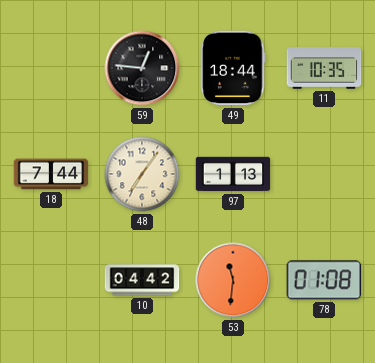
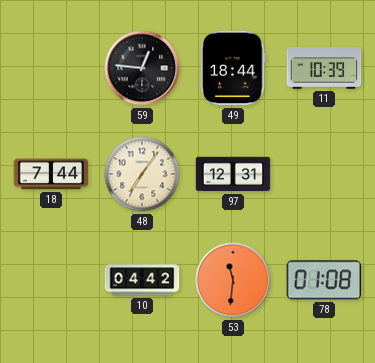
11: 10:35 -> 10:39
97: 1:13 -> 12:31
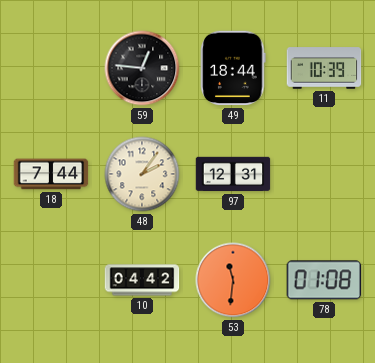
48: 7:06 -> 2:06
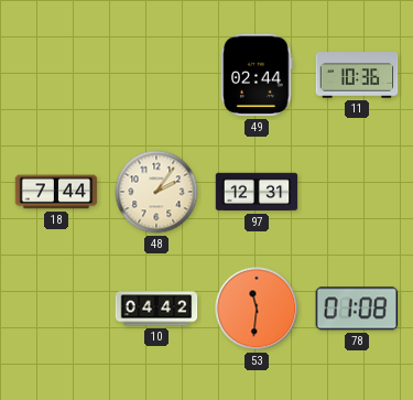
59: 12:46 -> none
49: 18:44 -> 02:44
11: 10:39 -> 10:36
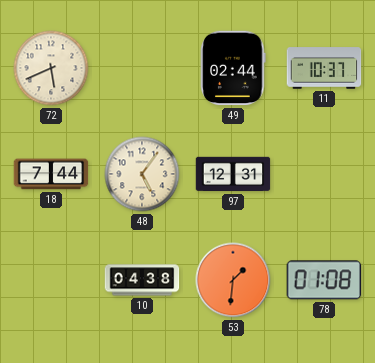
72: none -> 5:41
11: 10:36 -> 10:37
48: 2:06 -> 5:06
10: 04:42 -> 04:38
53: 11:31 -> 1:31
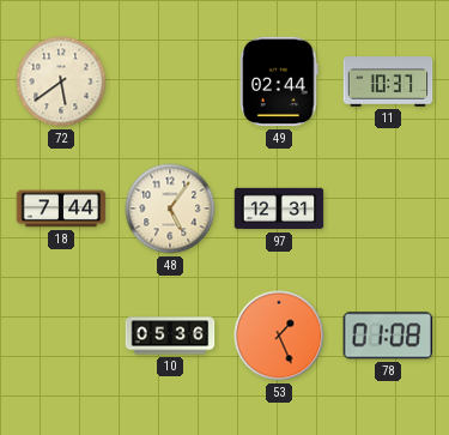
72: 5:41 -> 5:39
10: 04:38 -> 05:36
53: 1:31 -> 1:26
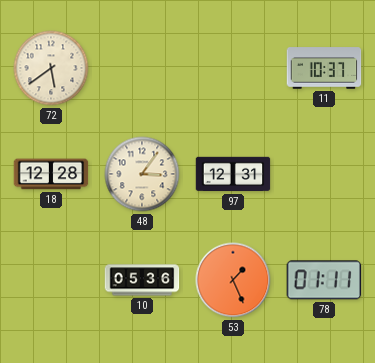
49: 02:44 -> none
18: 7:44 -> 12:28
48: 5:06 -> 3:06
78: 01:08 -> 01:11
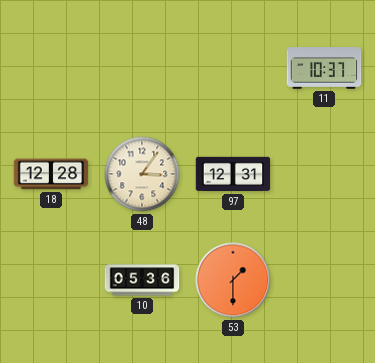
72: 5:39 -> none
53: 1:26 -> 1:30
78: 01:11 -> none
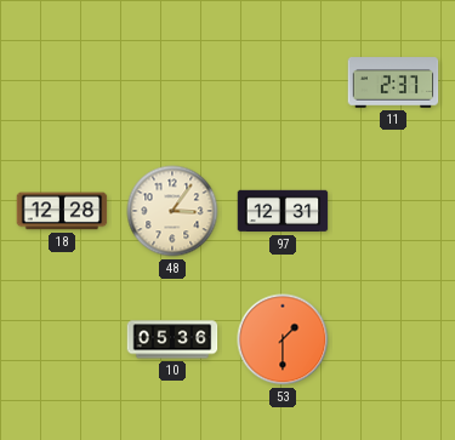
11: 10:37 -> 2:37
